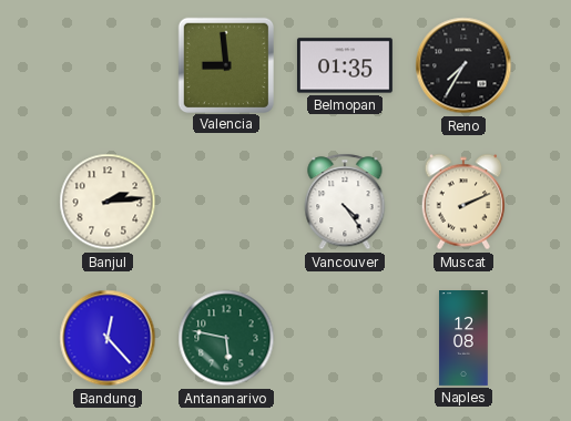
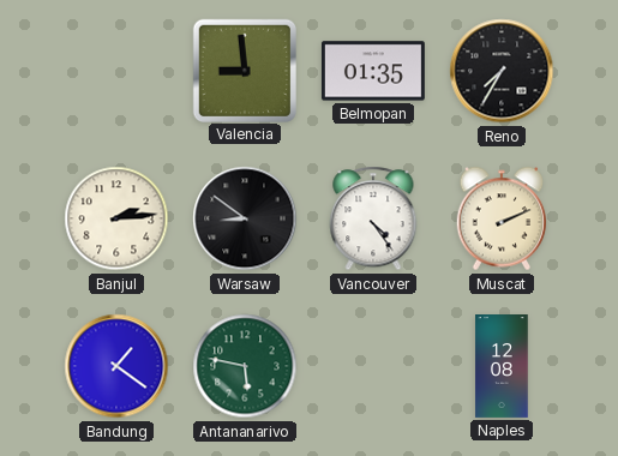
Warsaw: none -> 8:51
Bandung: 12:23 -> 1:21
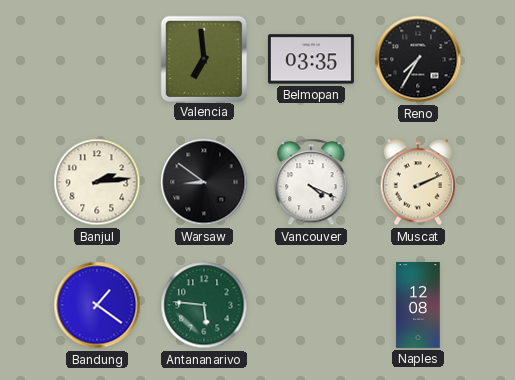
Valencia: 8:59 -> 6:59
Belmopan: 01:35 -> 03:35
Vancouver: 4:24 -> 4:19
Antananarivo: 5:47 -> 5:46
